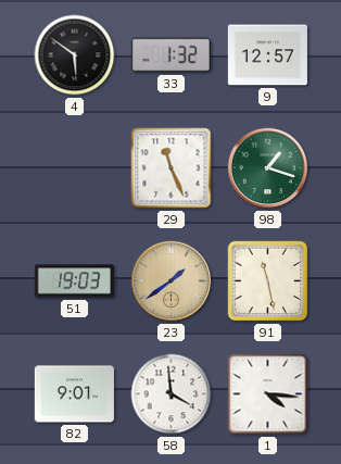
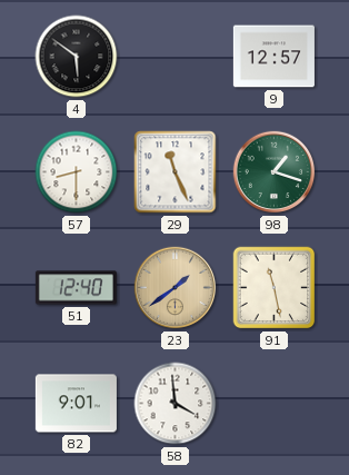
33: 1:32 -> none
57: none -> 8:30
51: 19:03 -> 12:40
1: 4:16 -> none
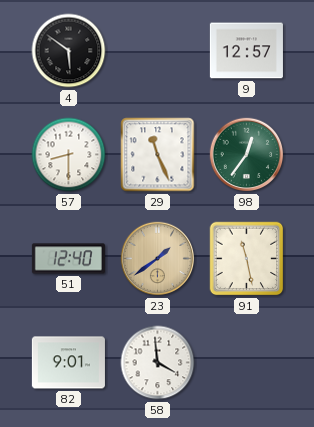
98: 1:18 -> 12:36
